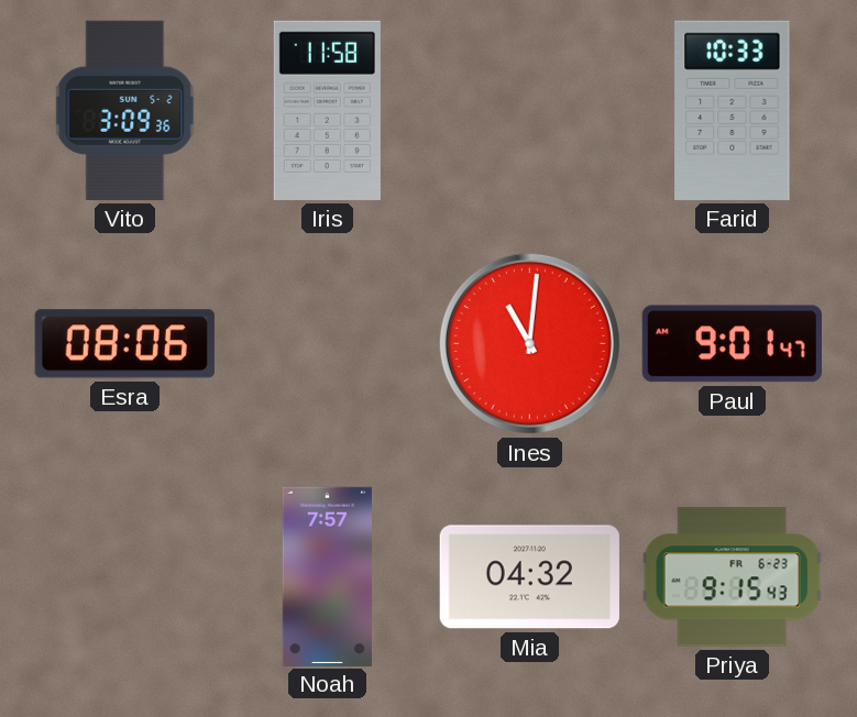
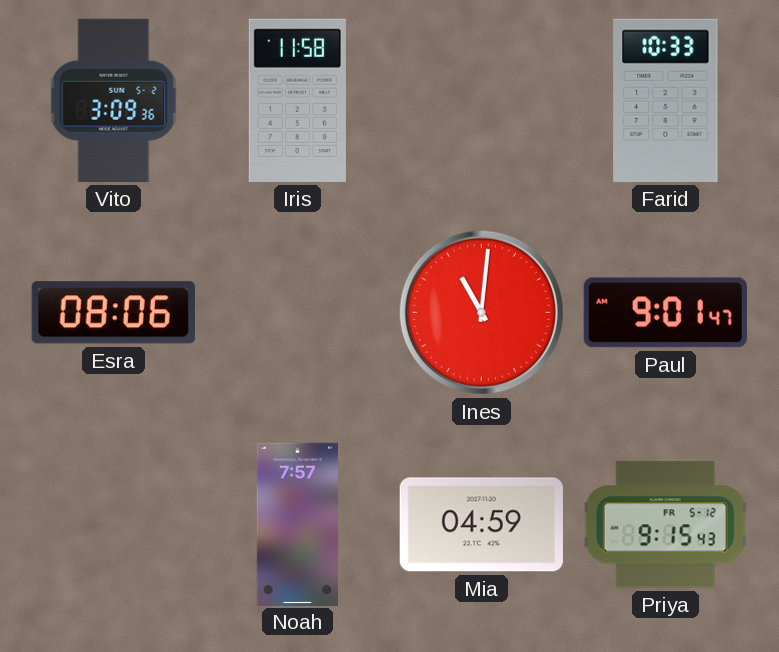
Mia: 04:32 -> 04:59
Priya date: FR 6-23 -> FR 5-12
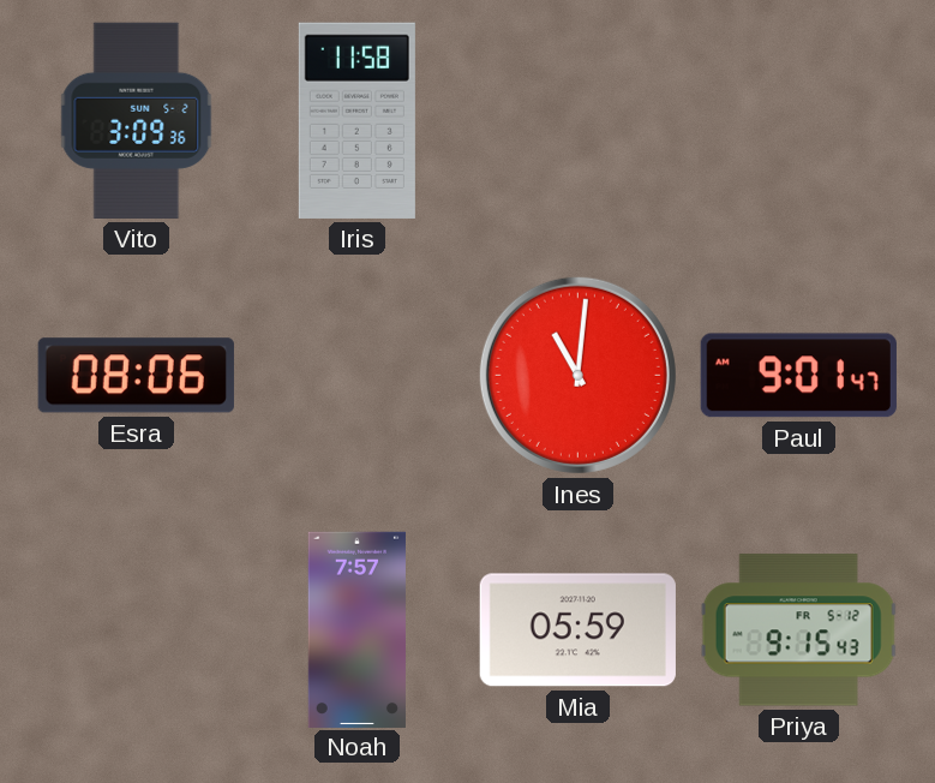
Farid: 10:33 -> none
Mia: 04:59 -> 05:59
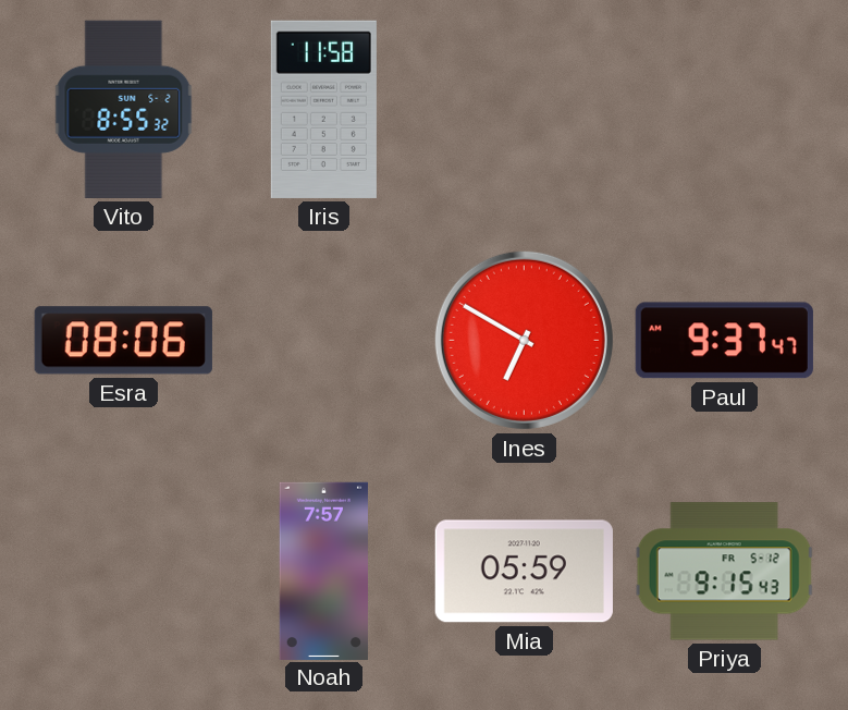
Vito: 3:09 -> 8:55
Ines: 11:01 -> 6:50
Paul: 9:01 -> 9:37
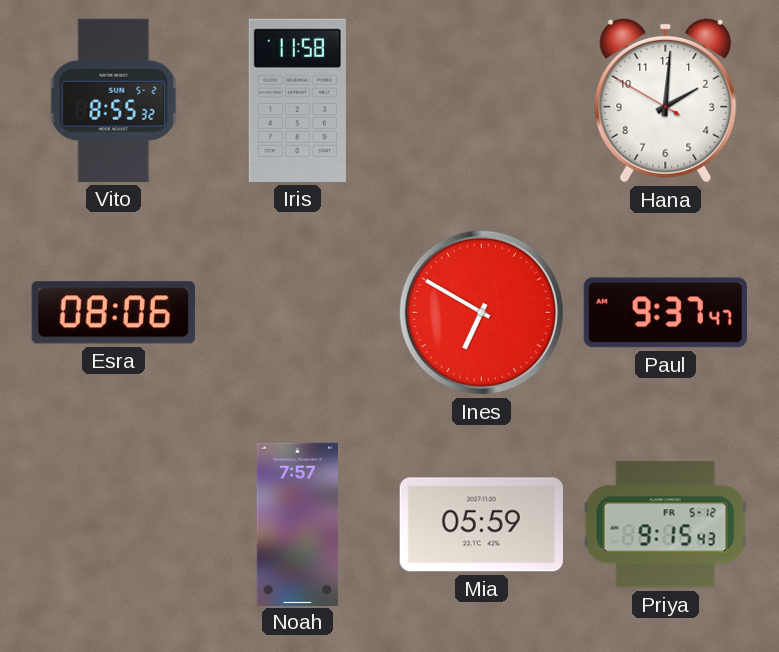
Hana: none -> 2:00
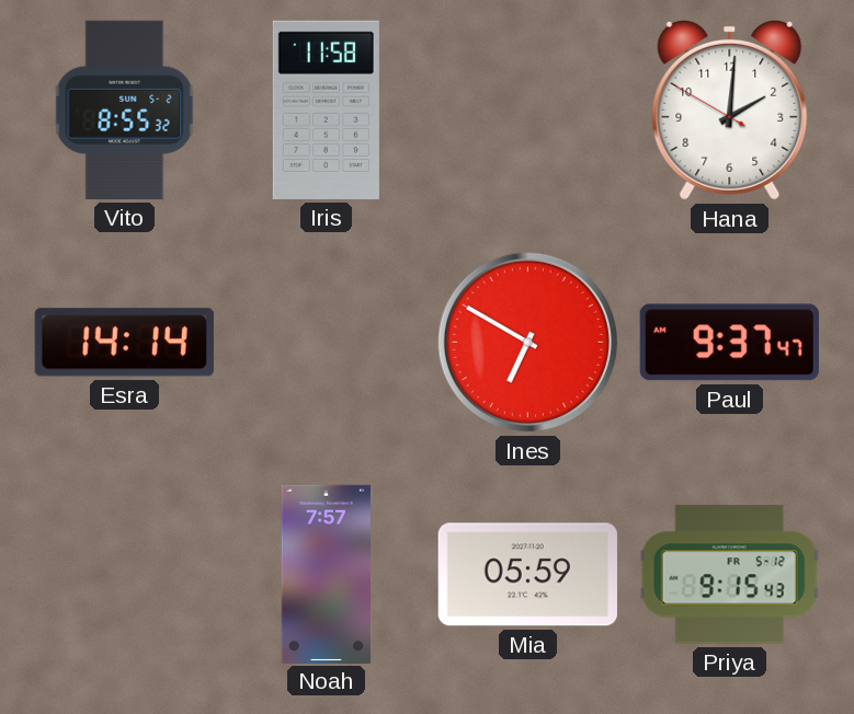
Esra: 08:06 -> 14:14
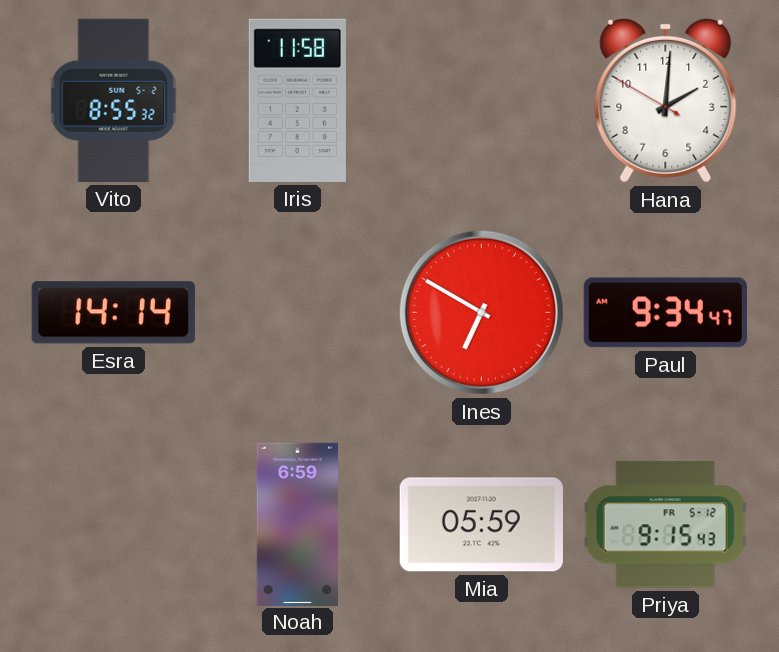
Paul: 9:37 -> 9:34
Noah: 7:57 -> 6:59
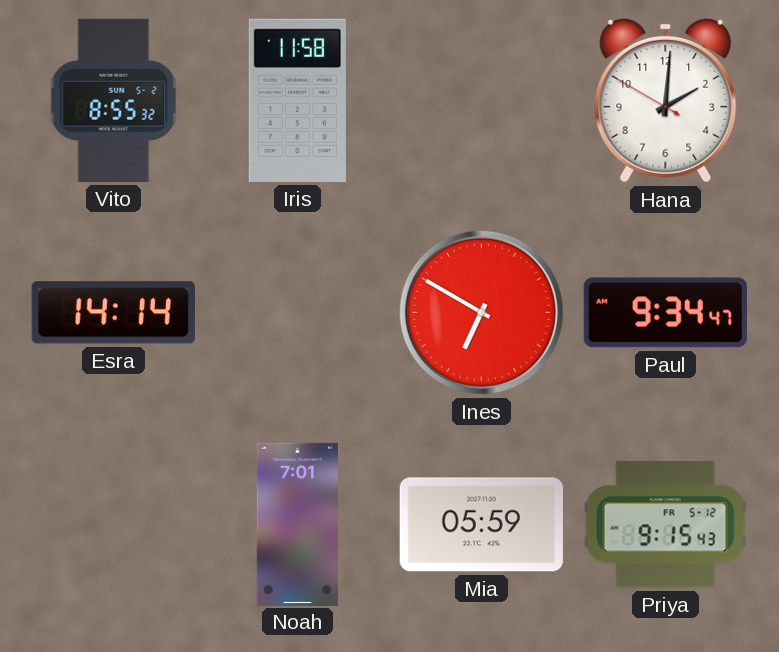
Noah: 6:59 -> 7:01
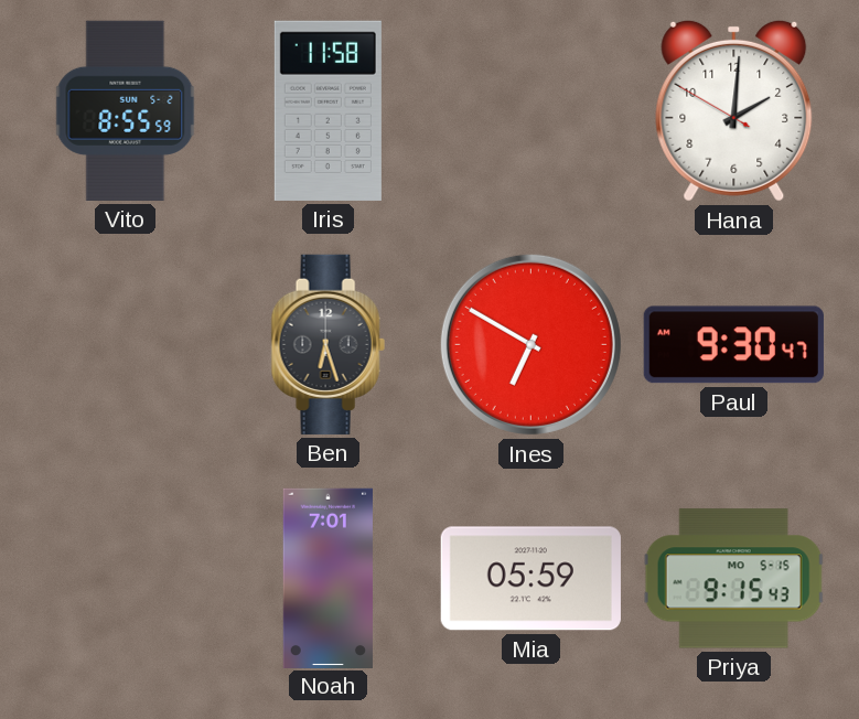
Vito: 8:55:32 -> 8:55:59
Esra: 14:14 -> none
Ben: none -> 6:27
Paul: 9:34 -> 9:30
Priya date: FR 5-12 -> MO 5-15
